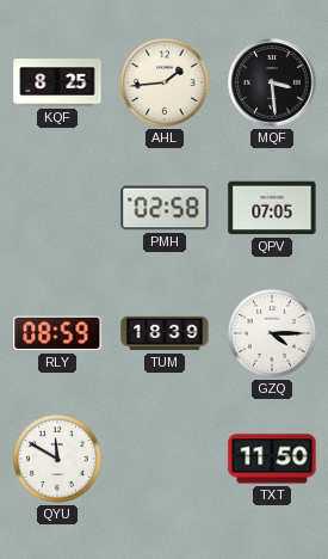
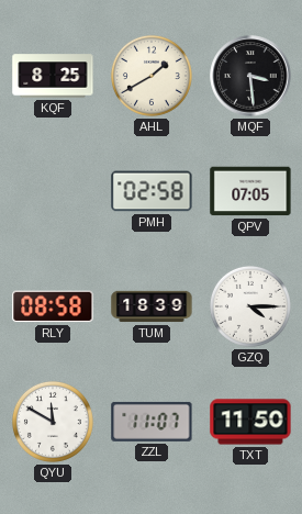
AHL: 1:44 -> 1:40
RLY: 08:59 -> 08:58
ZZL: none -> 11:07
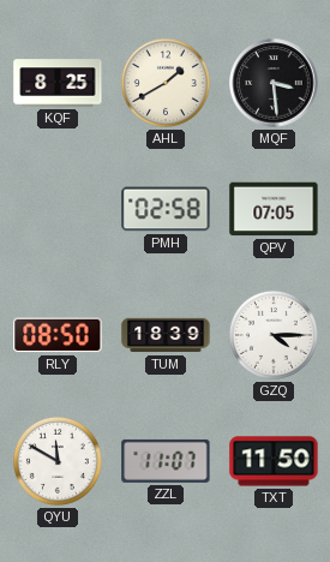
RLY: 08:58 -> 08:50
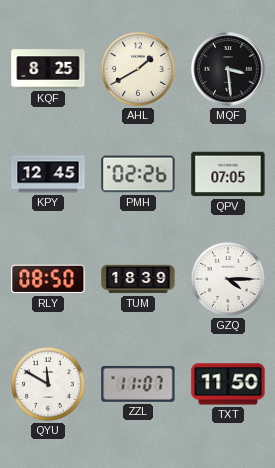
KPY: none -> 12:45
PMH: 02:58 -> 02:26
